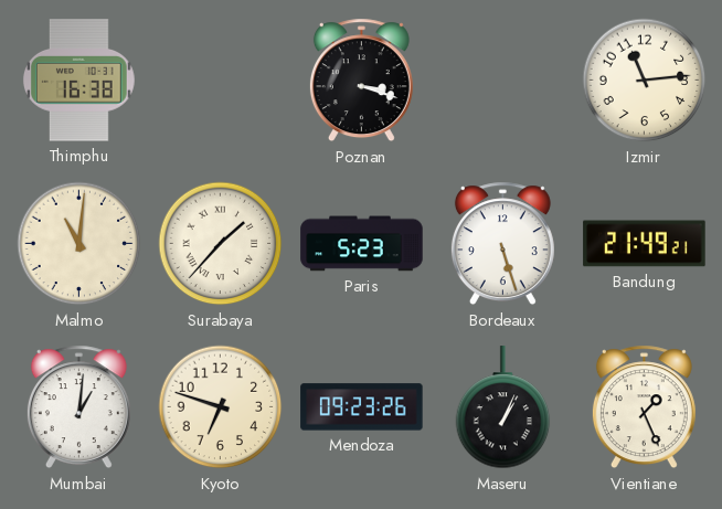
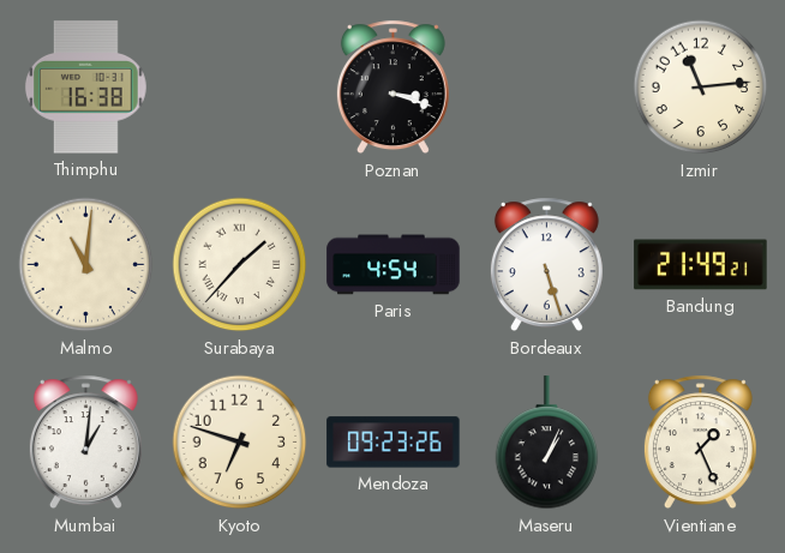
Paris: 5:23 -> 4:54
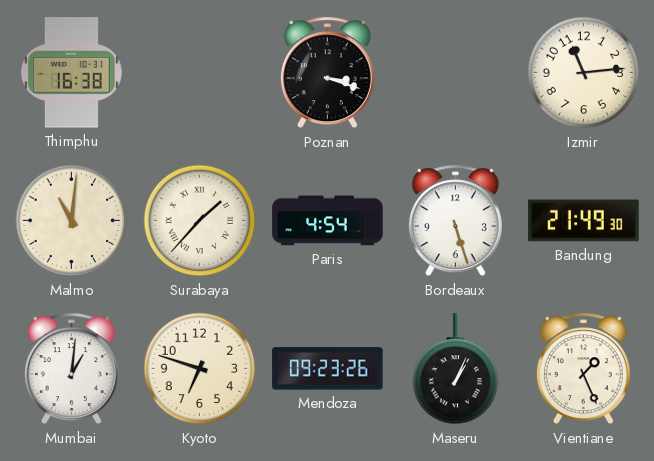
Bandung: 21:49:21 -> 21:49:30
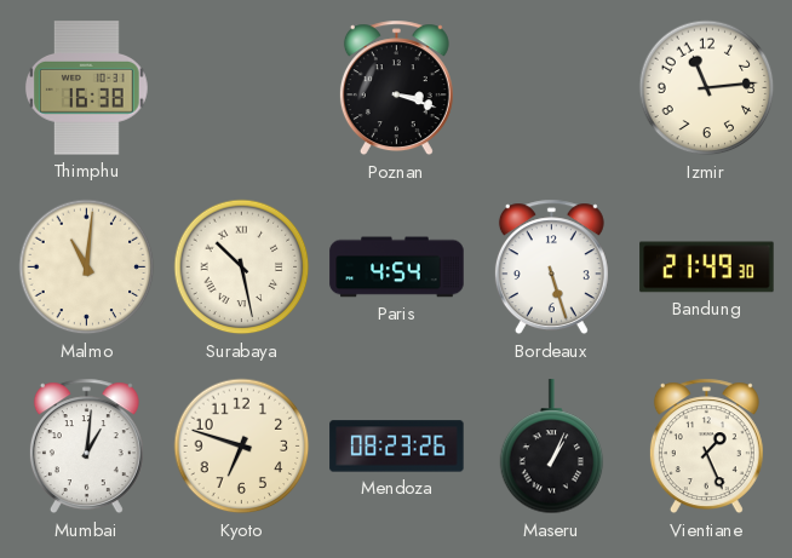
Surabaya: 1:37 -> 10:28
Mendoza: 09:23 -> 08:23
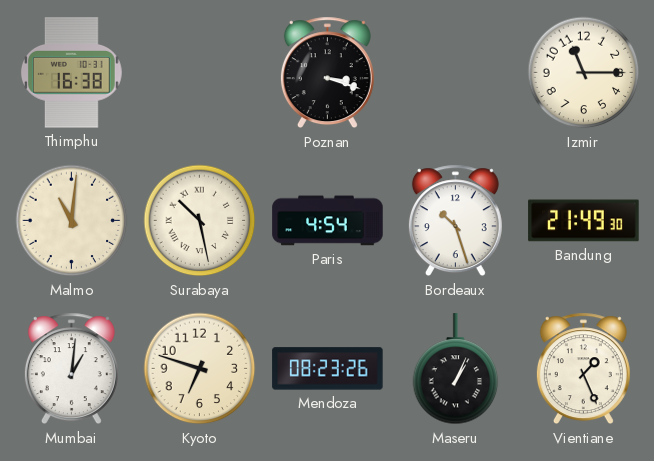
Izmir: 11:14 -> 11:15
Bordeaux: 5:27 -> 10:27
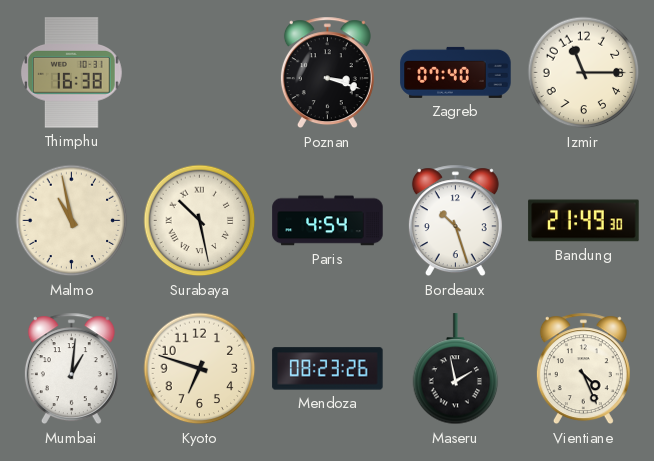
Zagreb: none -> 07:40
Malmo: 11:01 -> 10:58
Maseru: 1:04 -> 1:58
Vientiane: 1:26 -> 4:26
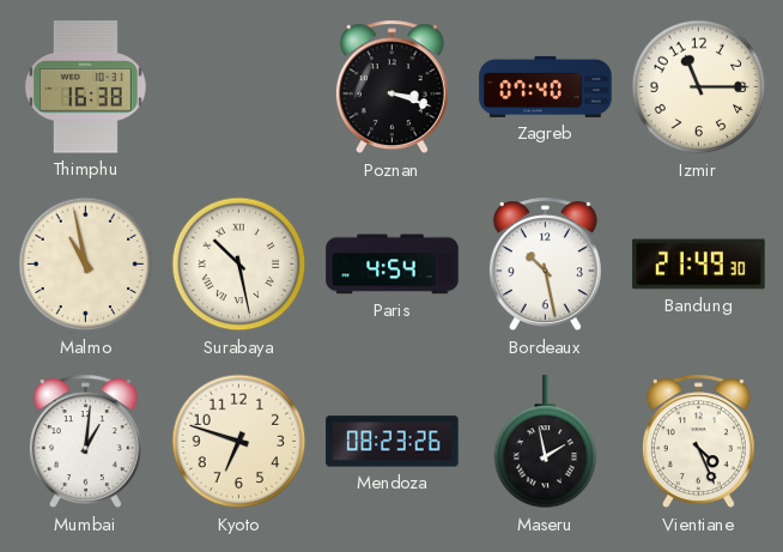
Bordeaux: 10:27 -> 10:28
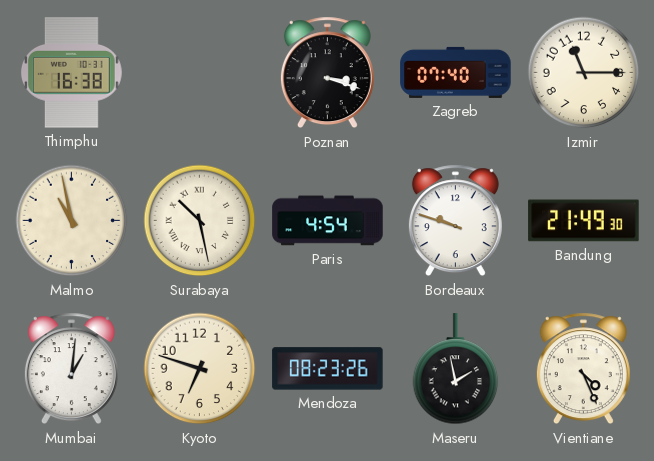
Bordeaux: 10:28 -> 9:48
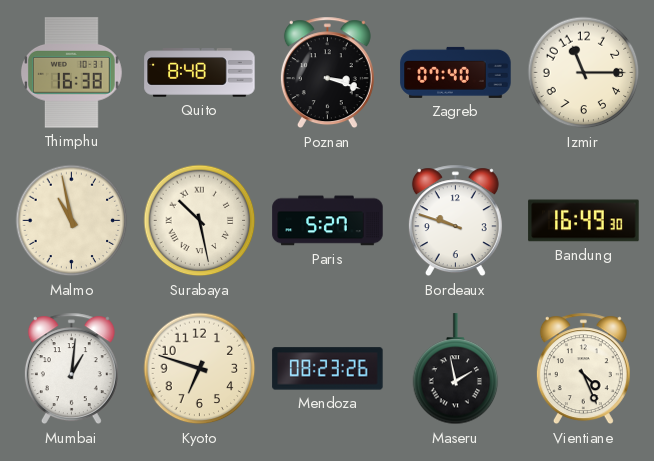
Quito: none -> 8:48
Paris: 4:54 -> 5:27
Bandung: 21:49 -> 16:49
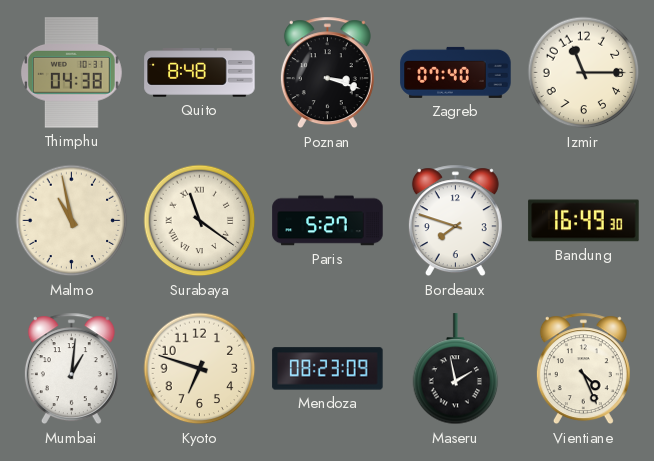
Thimphu: 16:38 -> 04:38
Surabaya: 10:28 -> 11:21
Bordeaux: 9:48 -> 7:48
Mendoza: 08:23:26 -> 08:23:09
